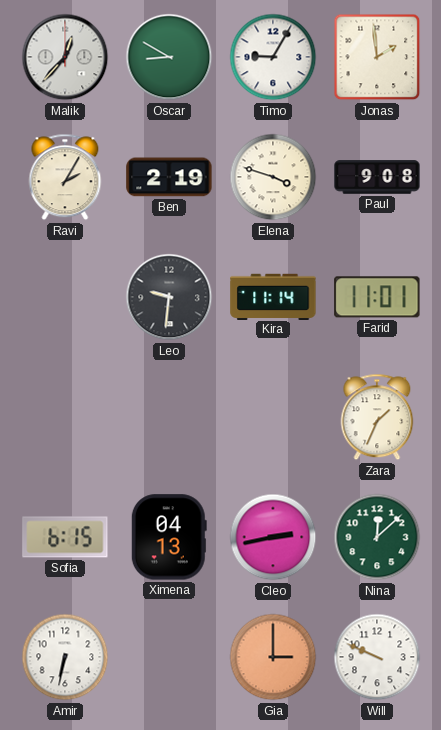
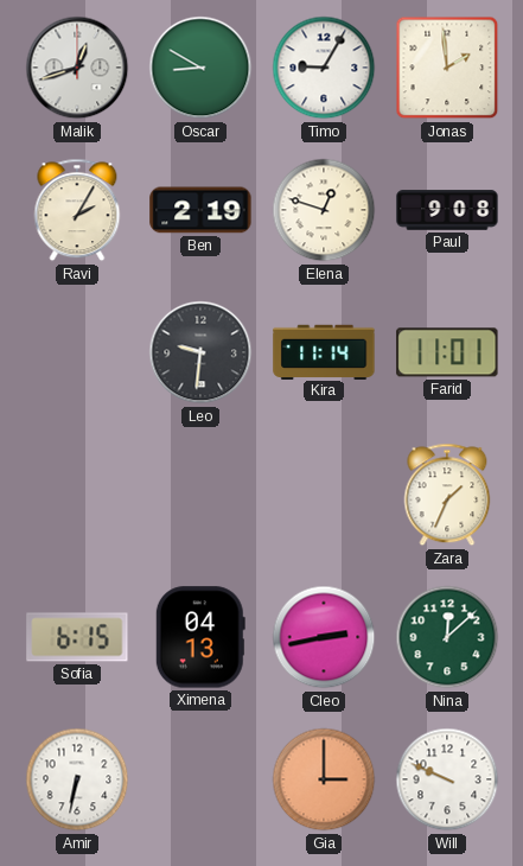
Malik: 12:37 -> 12:42
Elena: 3:48 -> 12:48
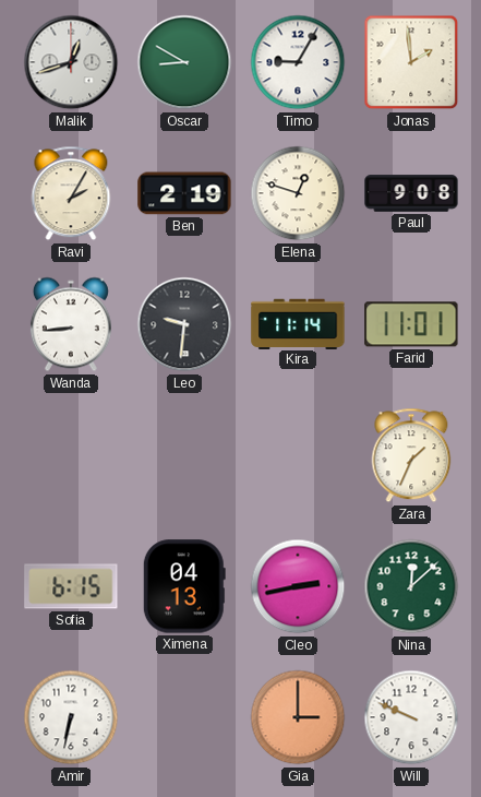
Wanda: none -> 8:44
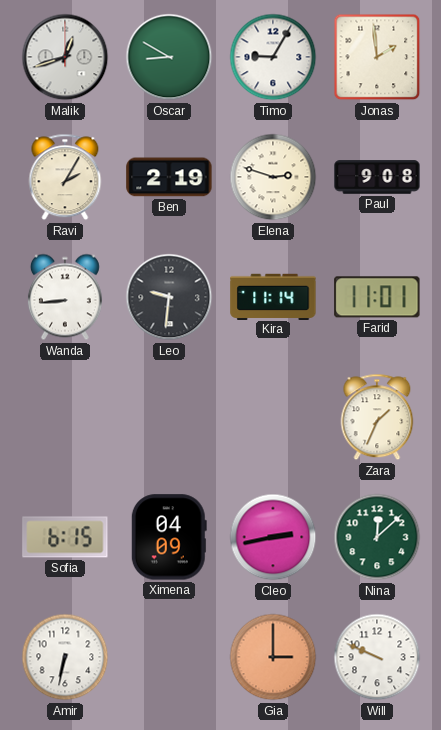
Elena: 12:48 -> 2:48
Ximena: 04:13 -> 04:09
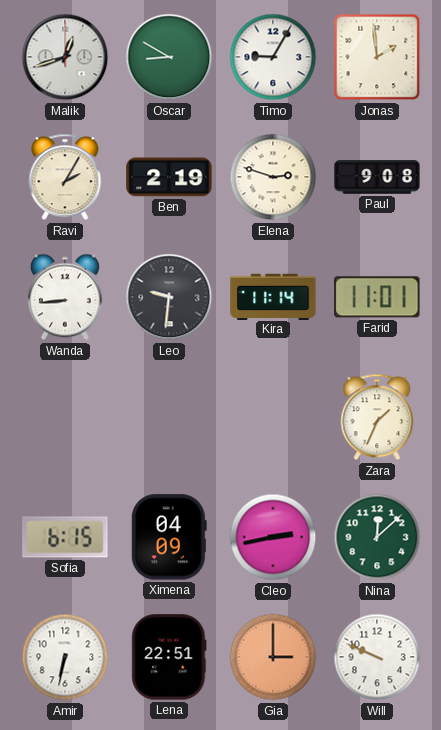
Lena: none -> 22:51
